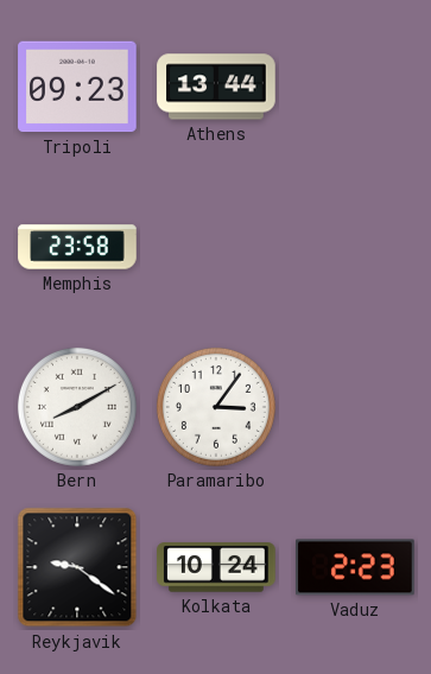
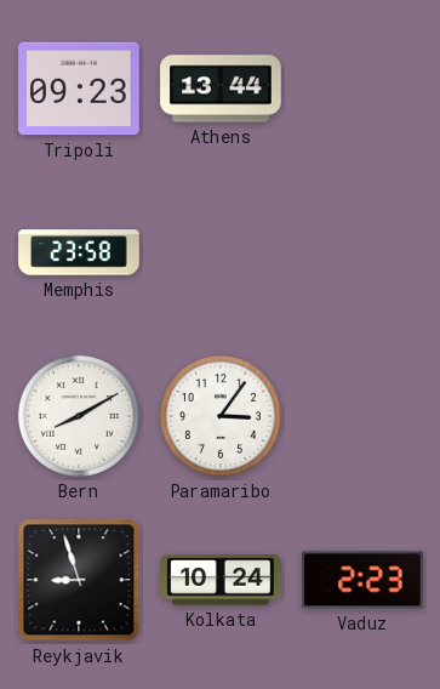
Reykjavik: 9:21 -> 8:57
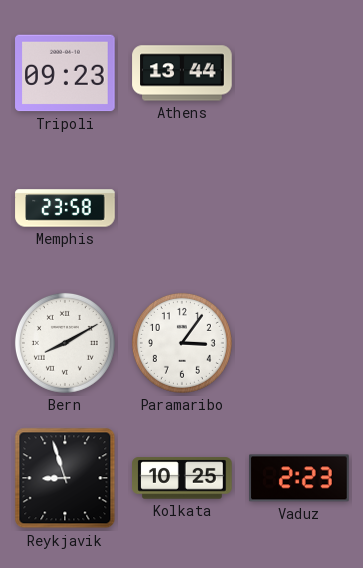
Kolkata: 10:24 -> 10:25
